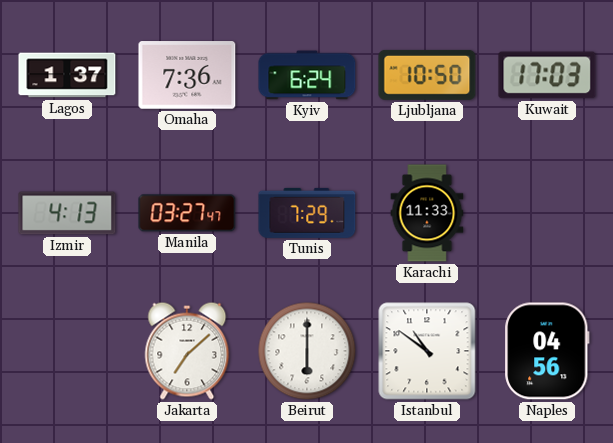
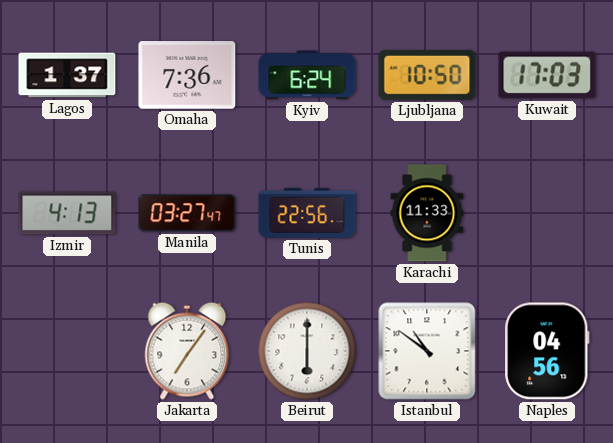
Tunis: 7:29 -> 22:56
Jakarta: 7:08 -> 7:06
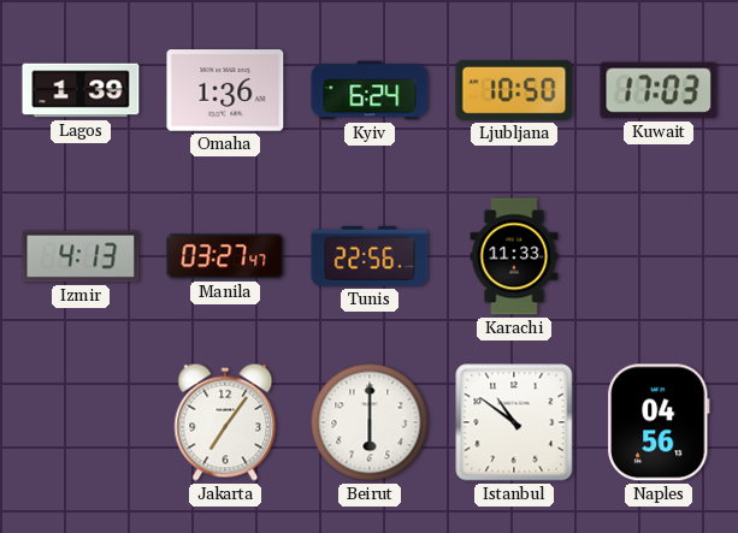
Lagos: 1:37 -> 1:39
Omaha: 7:36 -> 1:36
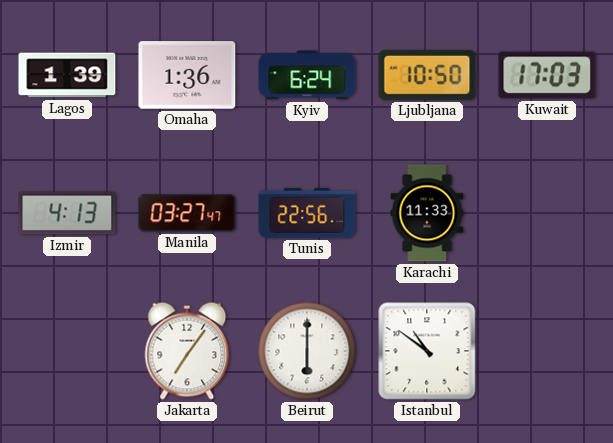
Naples: 04:56 -> none
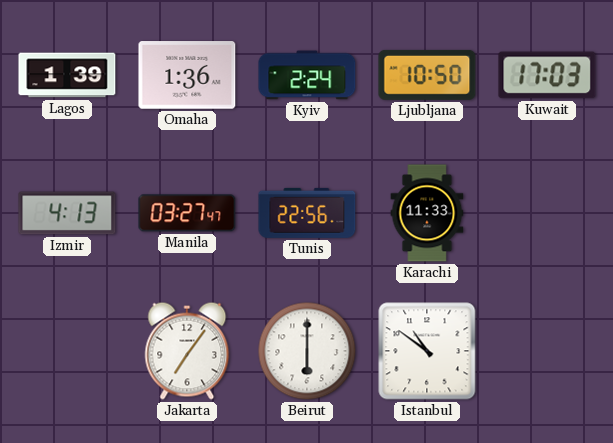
Kyiv: 6:24 -> 2:24
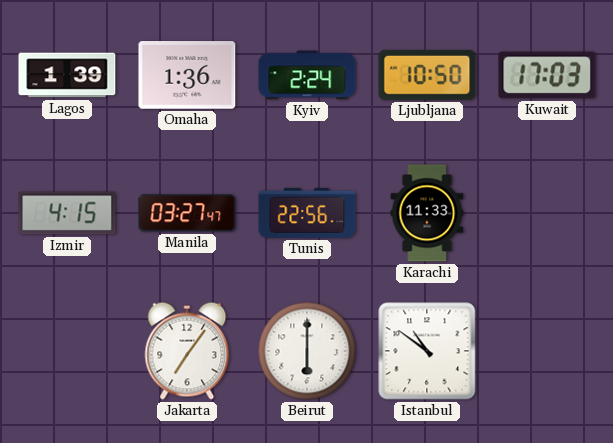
Izmir: 4:13 -> 4:15
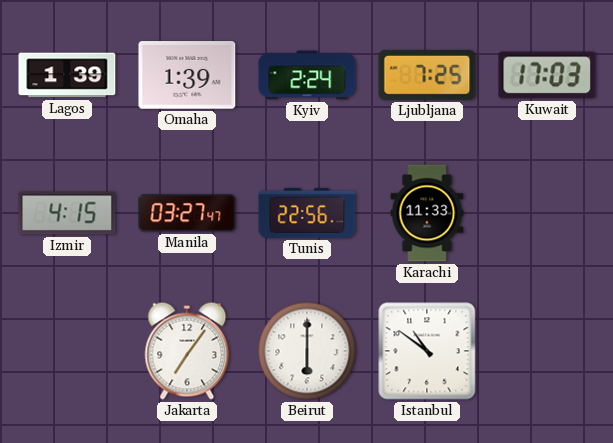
Omaha: 1:36 -> 1:39
Ljubljana: 10:50 -> 7:25
